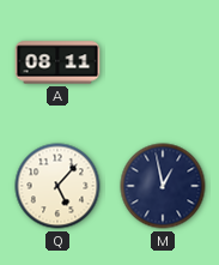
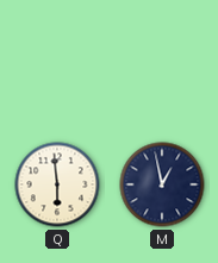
A: 08:11 -> none
Q: 5:07 -> 5:59
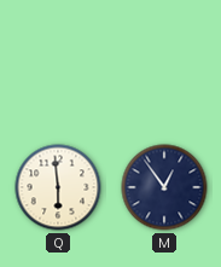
M: 12:58 -> 12:54
